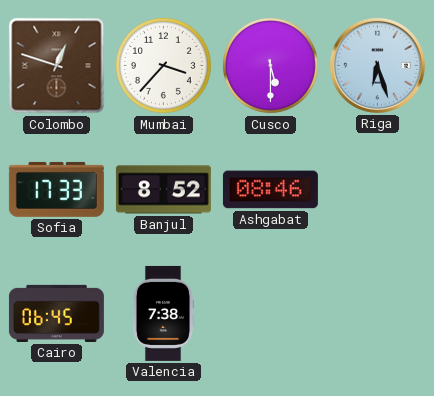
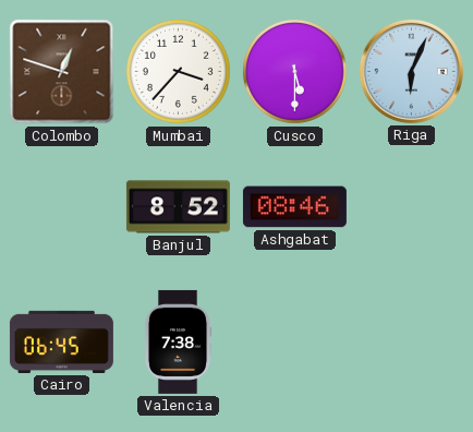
Riga: 6:27 -> 6:04
Sofia: 17:33 -> none
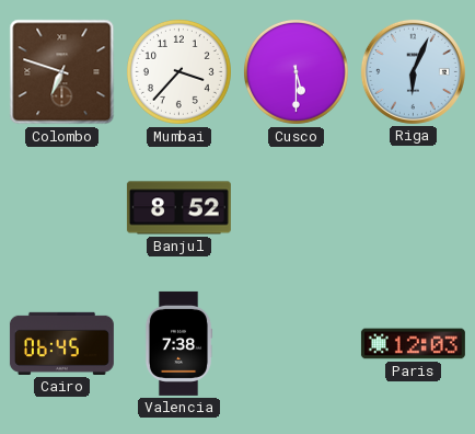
Colombo: 12:48 -> 6:48
Ashgabat: 08:46 -> none
Paris: none -> 12:03
